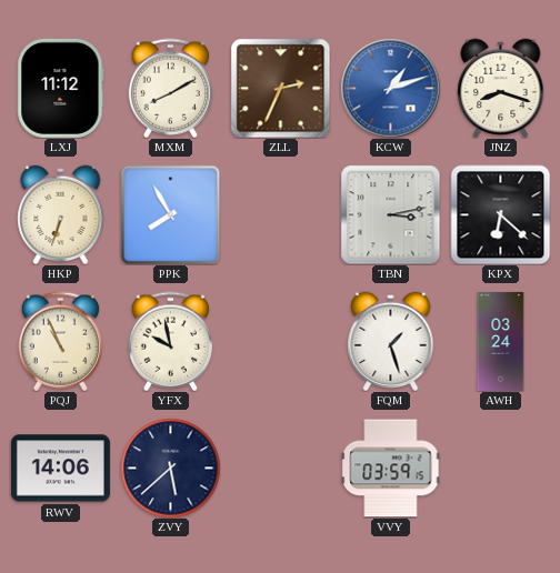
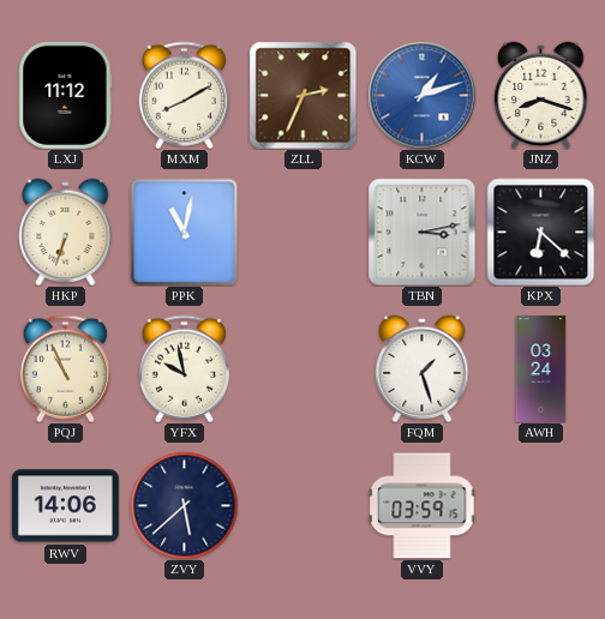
PPK: 7:55 -> 11:02
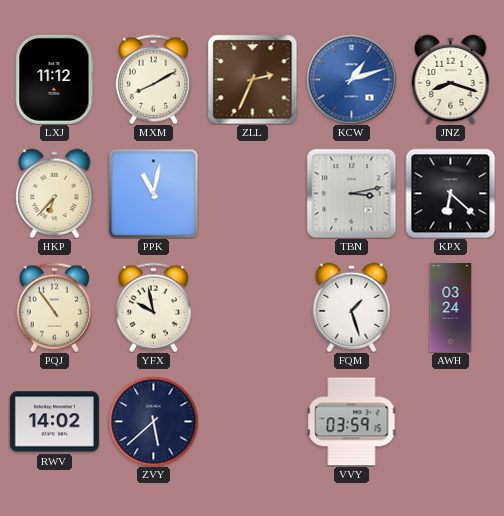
HKP: 6:33 -> 6:37
PQJ: 10:56 -> 10:54
RWV: 14:06 -> 14:02
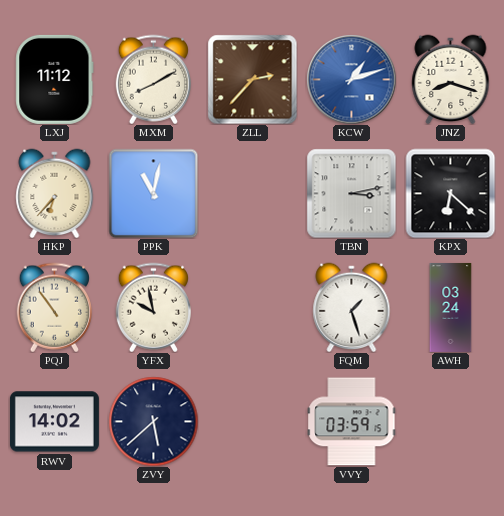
ZLL: 2:34 -> 2:37
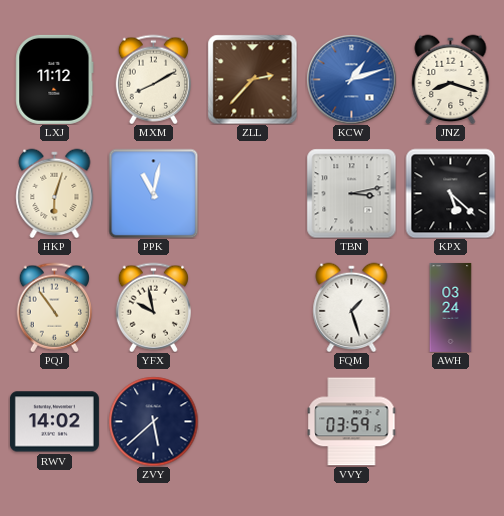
HKP: 6:37 -> 6:03
KPX: 6:22 -> 5:22
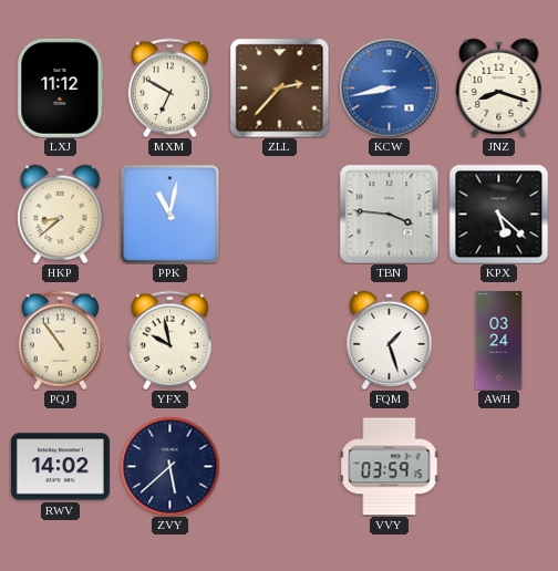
MXM: 8:10 -> 6:50
KCW: 1:12 -> 8:43
HKP: 6:03 -> 8:38
TBN: 3:13 -> 3:46
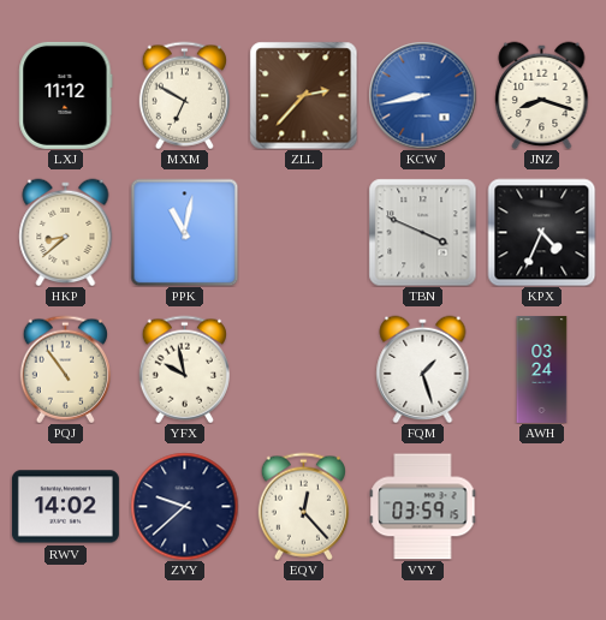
TBN: 3:46 -> 3:49
KPX: 5:22 -> 4:34
ZVY: 5:38 -> 9:38
EQV: none -> 12:23
